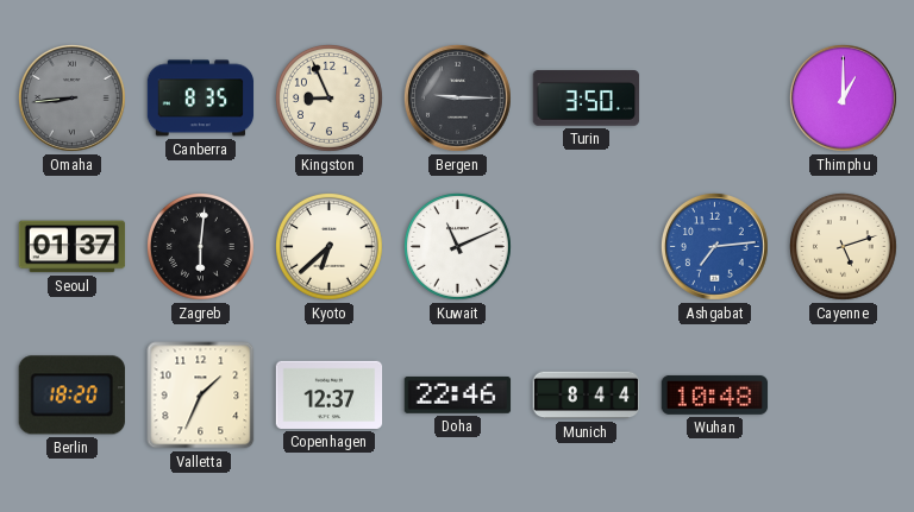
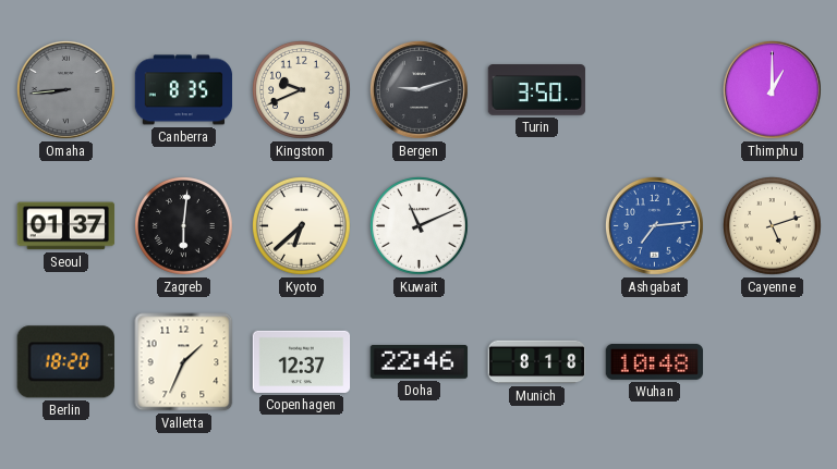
Kingston: 8:56 -> 9:41
Bergen: 9:15 -> 9:12
Munich: 8:44 -> 8:18
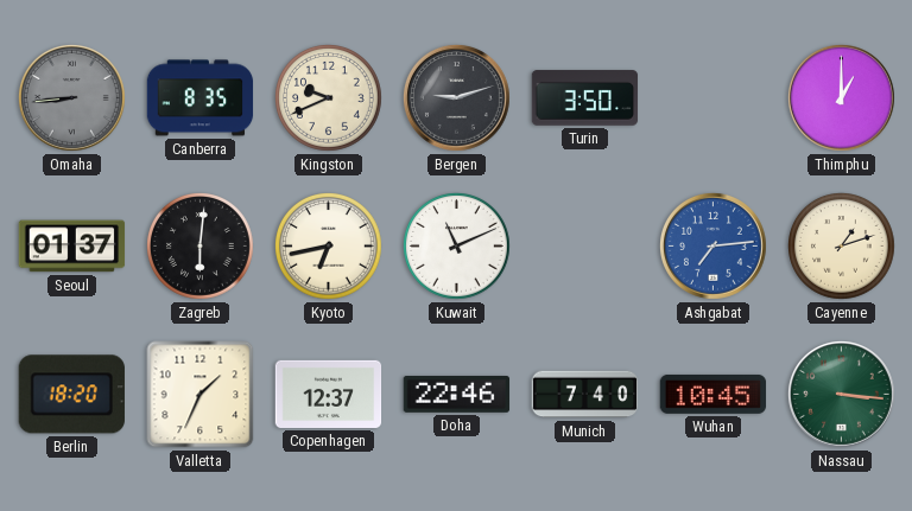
Kyoto: 6:38 -> 6:43
Cayenne: 5:12 -> 1:12
Munich: 8:18 -> 7:40
Wuhan: 10:48 -> 10:45
Nassau: none -> 3:16
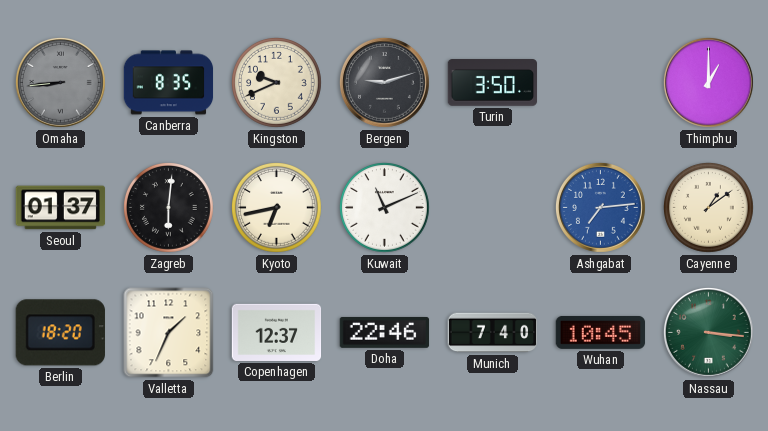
Cayenne: 1:12 -> 1:09
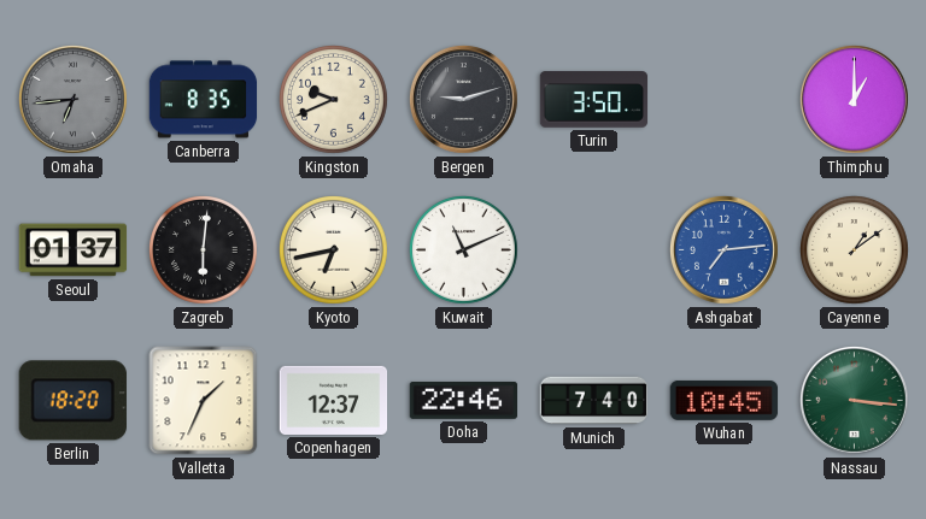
Omaha: 8:44 -> 6:44
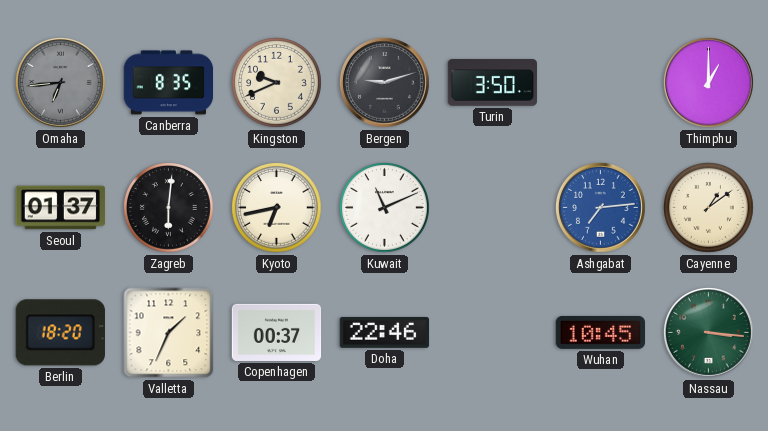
Copenhagen: 12:37 -> 00:37
Munich: 7:40 -> none
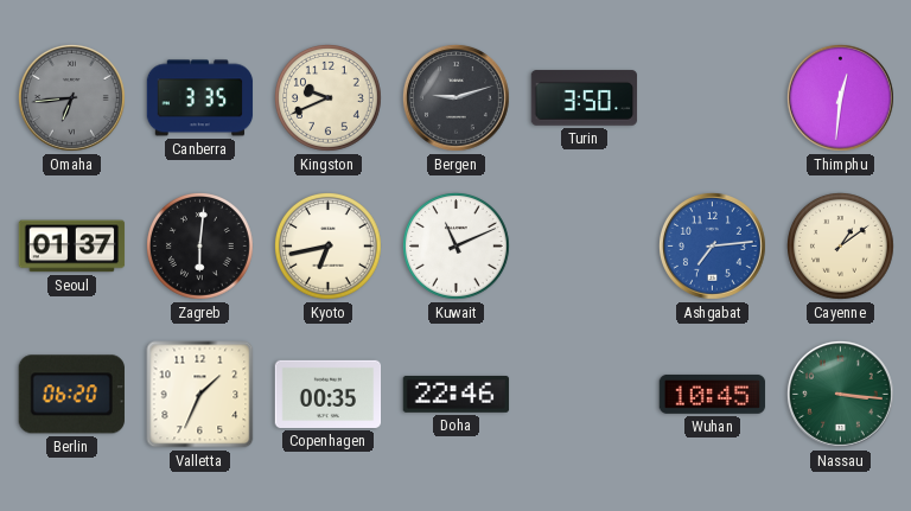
Canberra: 8:35 -> 3:35
Thimphu: 1:00 -> 12:31
Berlin: 18:20 -> 06:20
Copenhagen: 00:37 -> 00:35
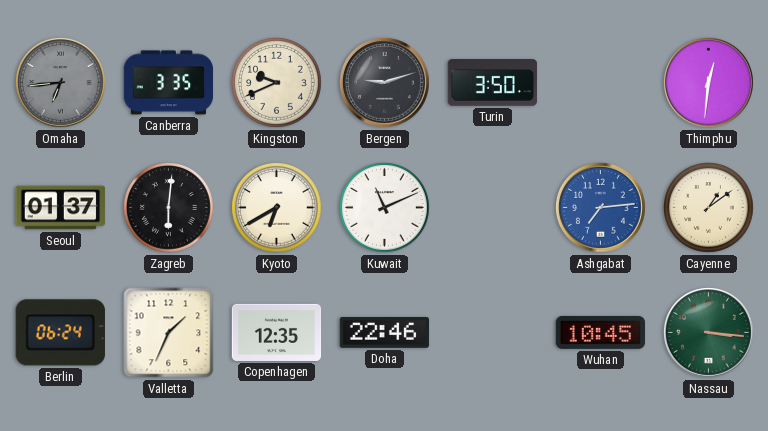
Kyoto: 6:43 -> 6:40
Berlin: 06:20 -> 06:24
Copenhagen: 00:35 -> 12:35
